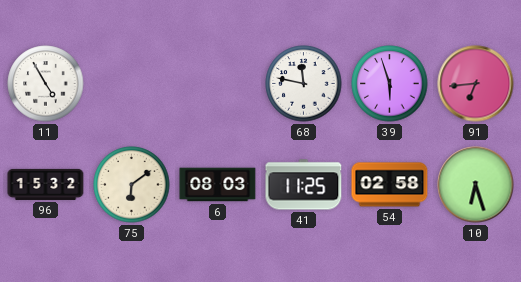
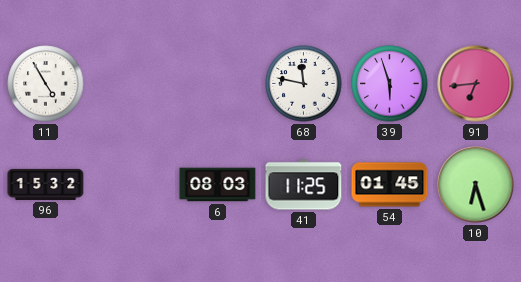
75: 6:09 -> none
54: 02:58 -> 01:45
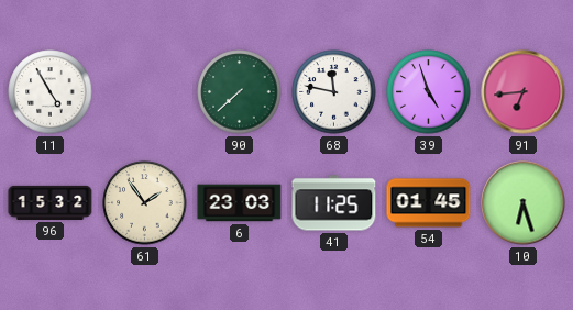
90: none -> 7:38
39: 5:57 -> 4:57
61: none -> 1:54
6: 08:03 -> 23:03
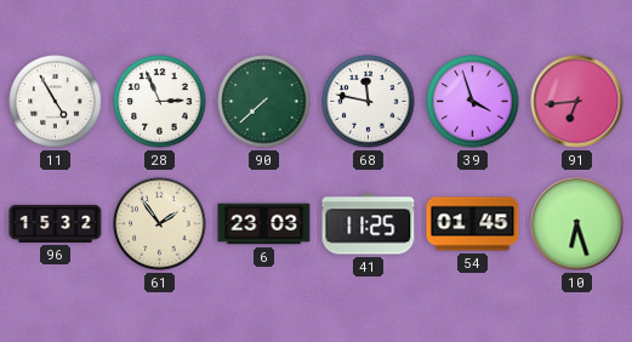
28: none -> 2:56
39: 4:57 -> 3:57
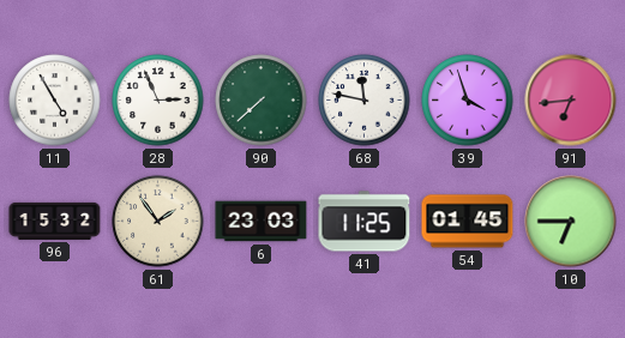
10: 6:27 -> 6:45
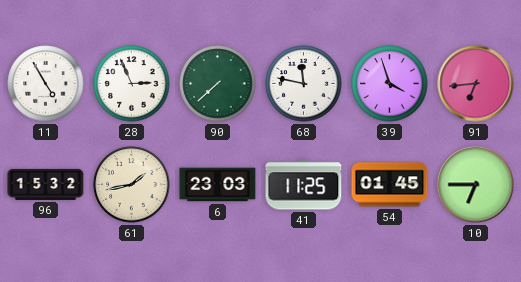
61: 1:54 -> 1:43
